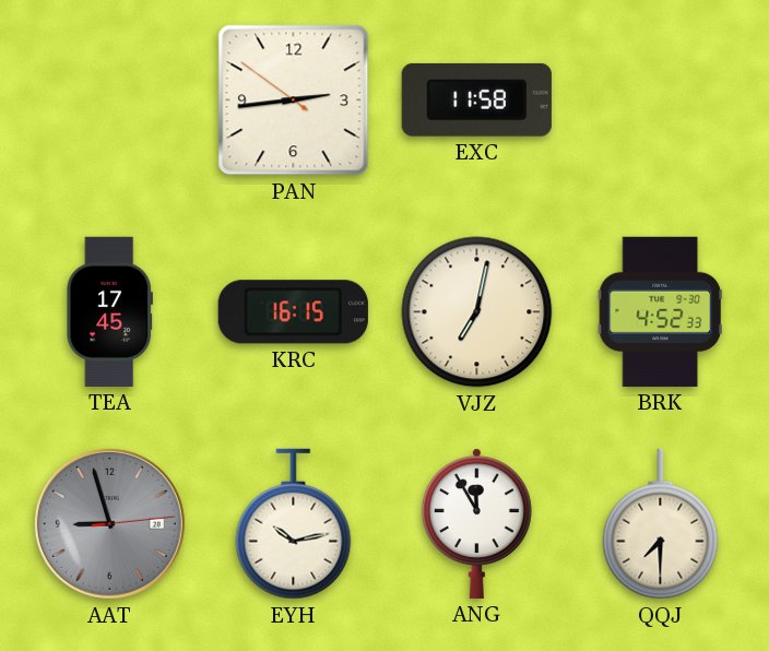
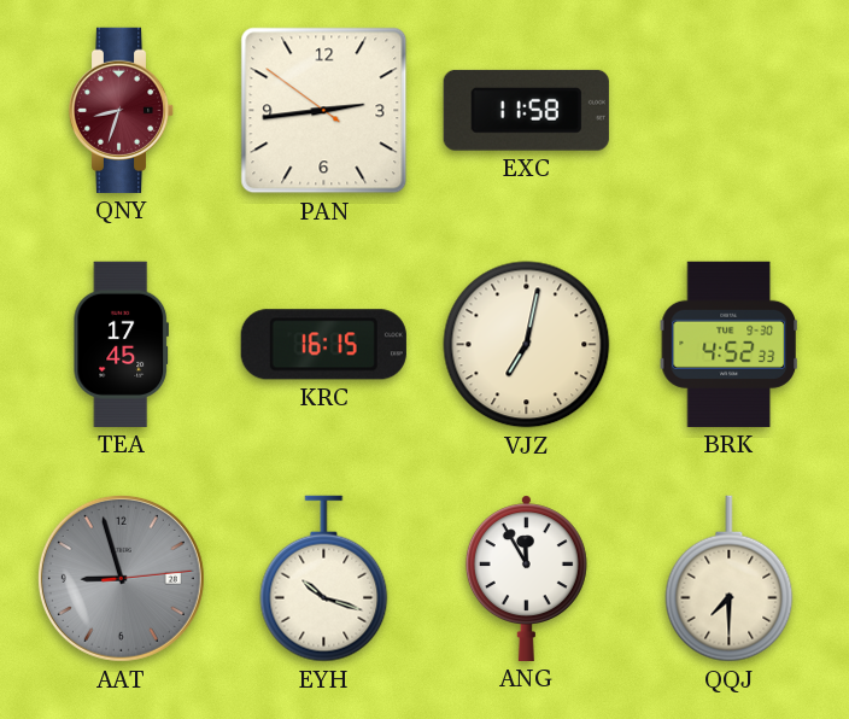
QNY: none -> 8:33
EYH: 10:13 -> 10:18
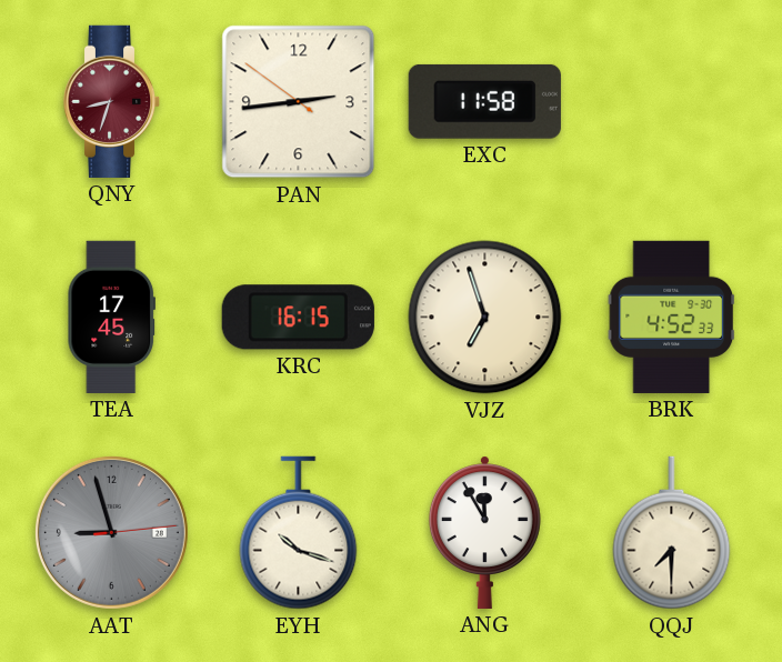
VJZ: 7:02 -> 6:57
